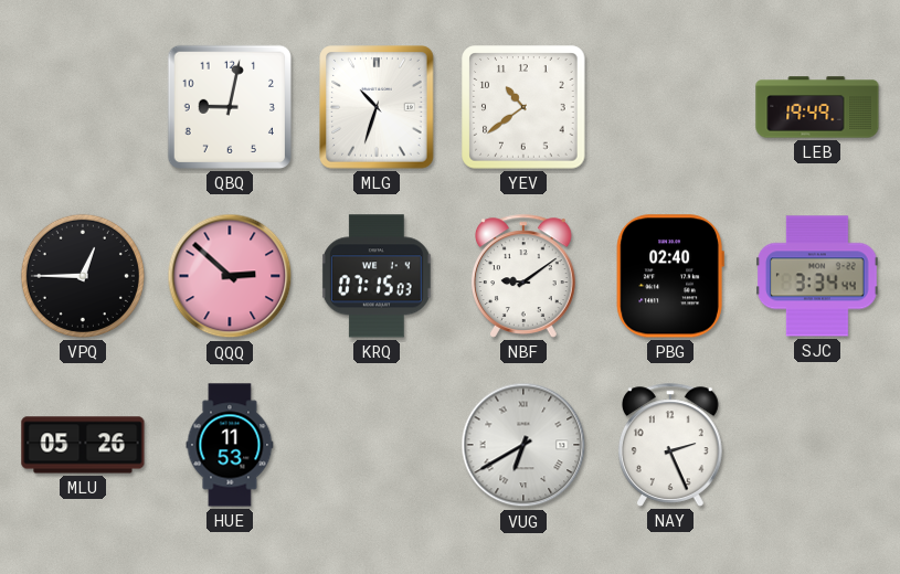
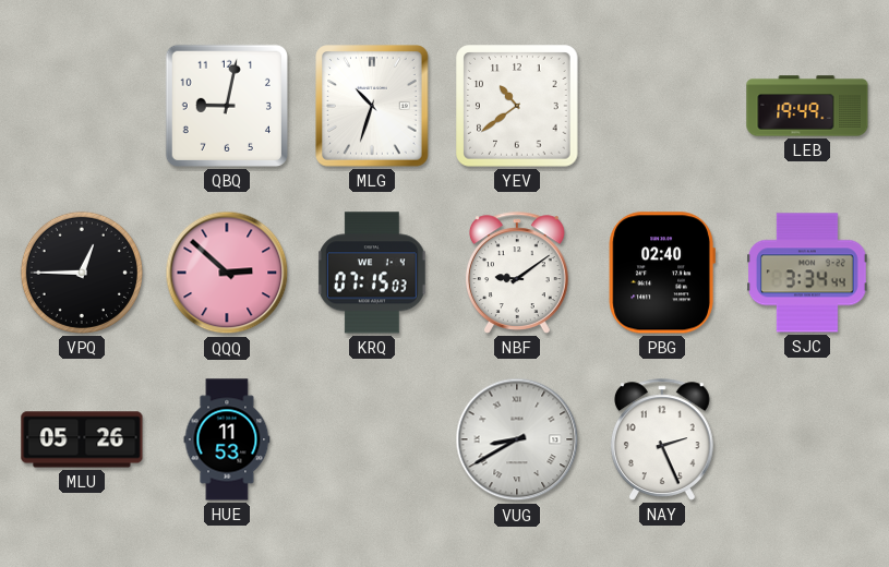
VUG: 6:40 -> 8:40
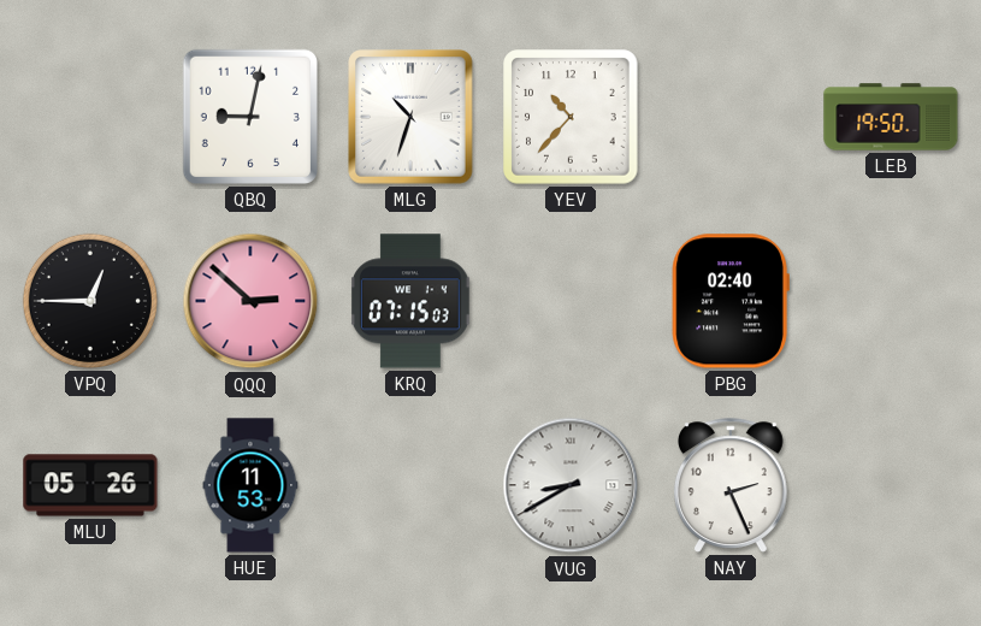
YEV: 10:39 -> 10:37
LEB: 19:49 -> 19:50
NBF: 9:09 -> none
SJC: 3:34 -> none
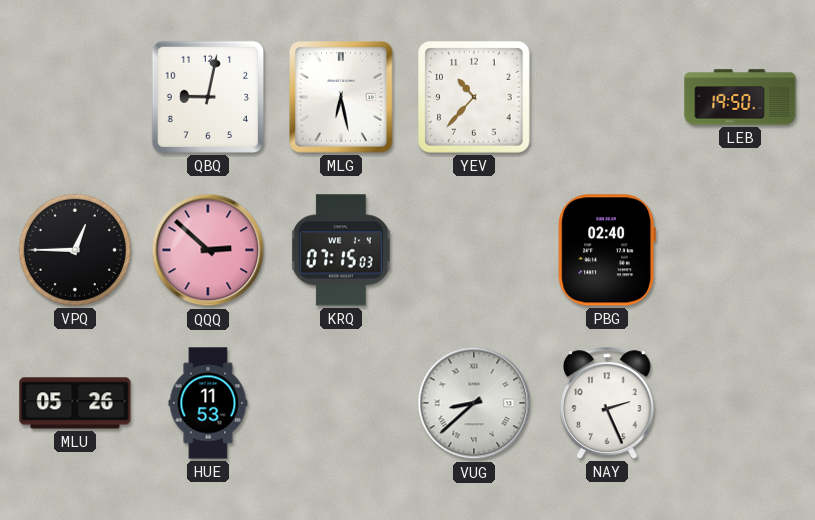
MLG: 10:33 -> 6:28
VUG: 8:40 -> 8:38
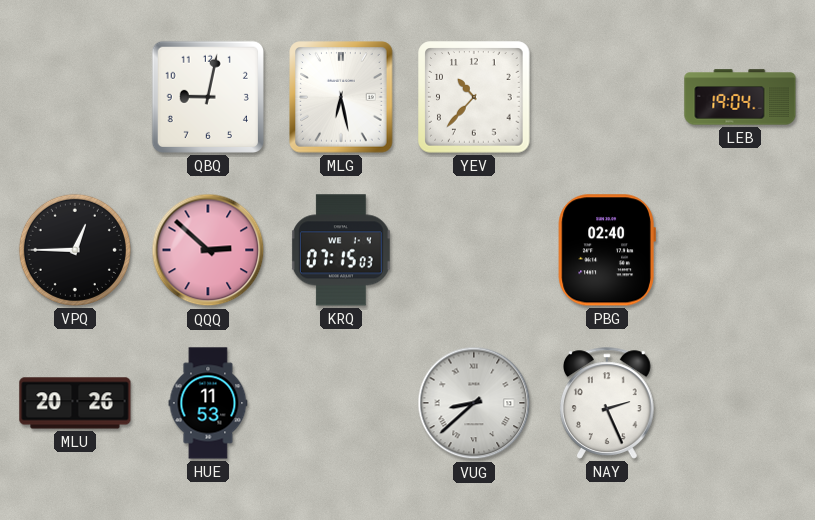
LEB: 19:50 -> 19:04
MLU: 05:26 -> 20:26
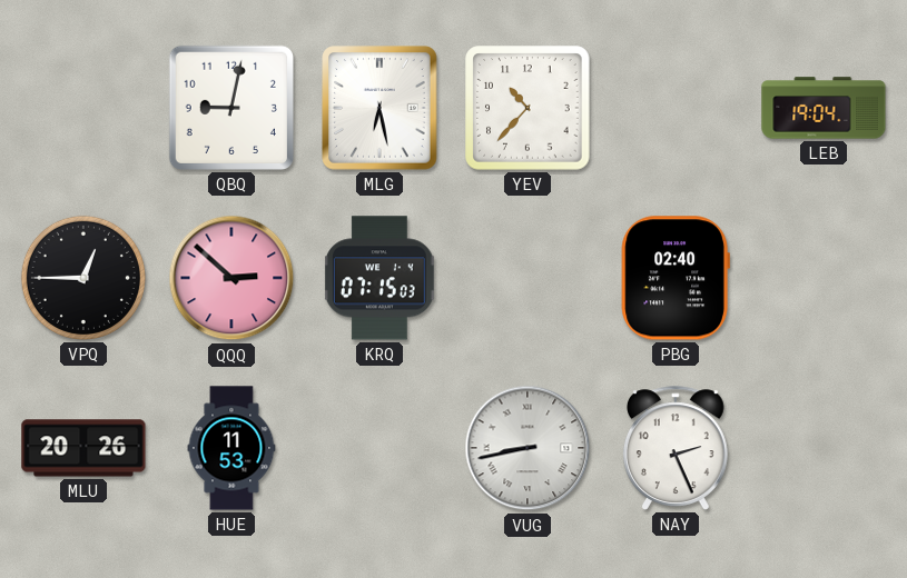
VUG: 8:38 -> 8:43
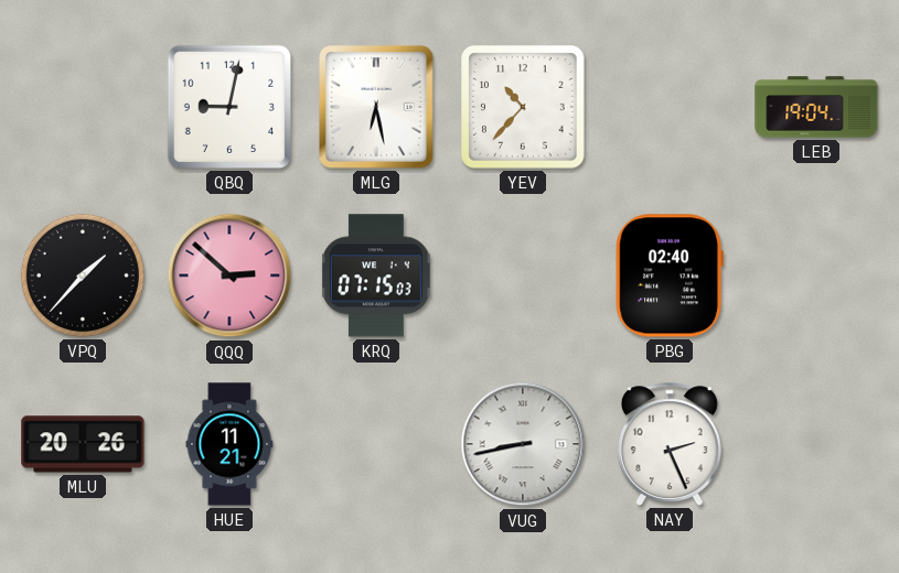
VPQ: 12:45 -> 1:37
HUE: 11:53 -> 11:21
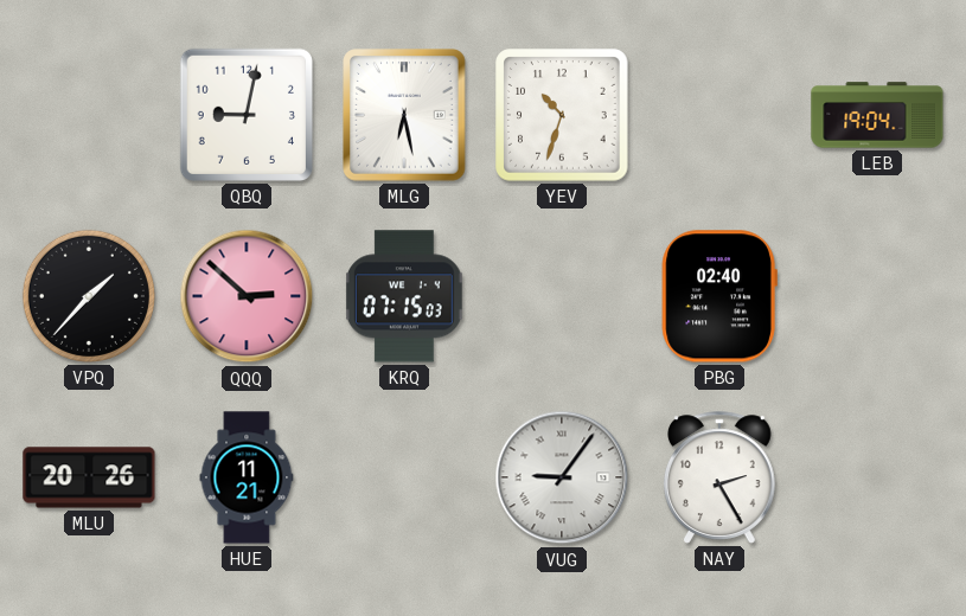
YEV: 10:37 -> 10:33
VUG: 8:43 -> 9:06
NAY: 2:26 -> 2:25
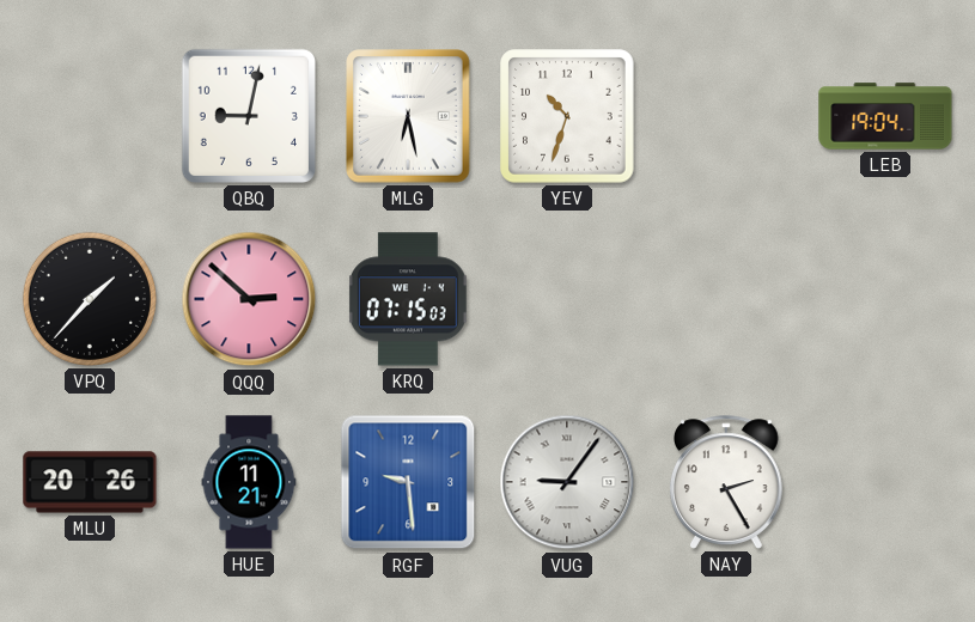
PBG: 02:40 -> none
RGF: none -> 9:29
